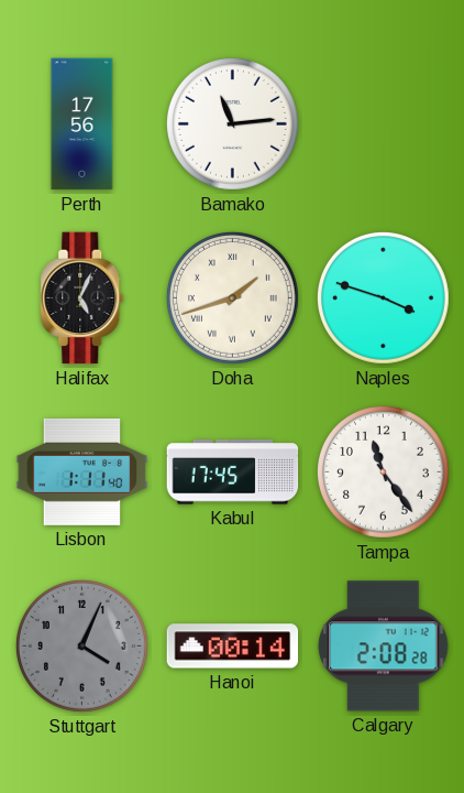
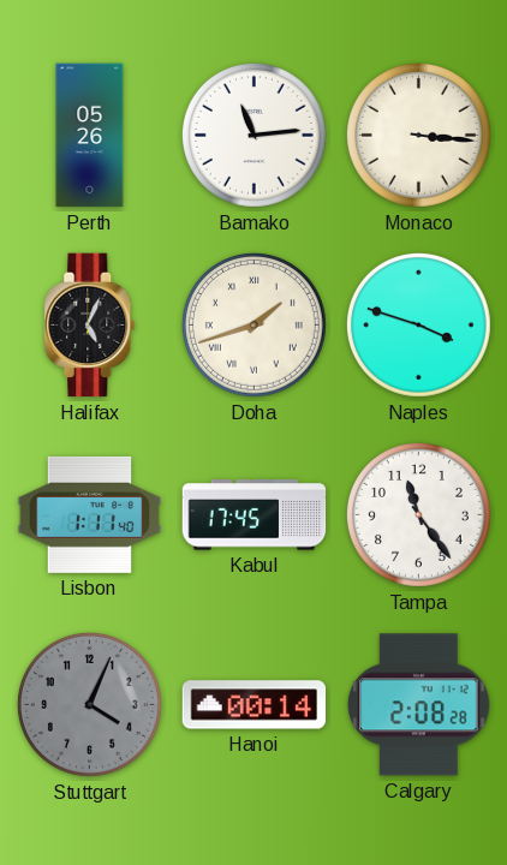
Perth: 17:56 -> 05:26
Monaco: none -> 3:16
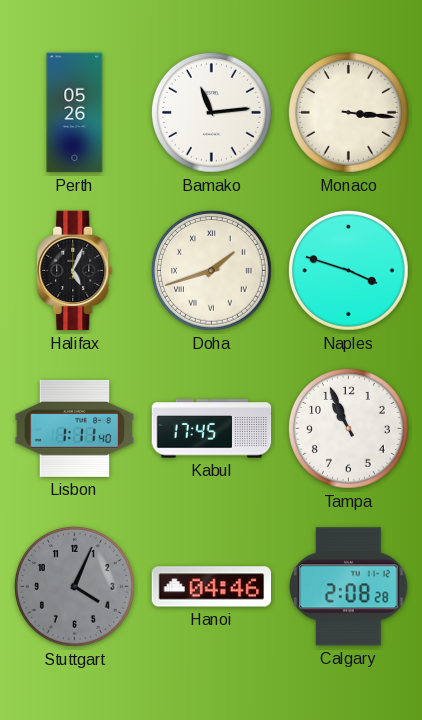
Tampa: 11:24 -> 10:56
Hanoi: 00:14 -> 04:46
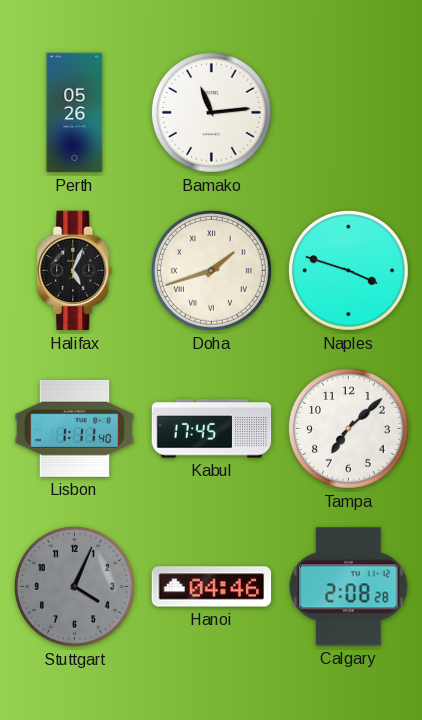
Monaco: 3:16 -> none
Tampa: 10:56 -> 7:08
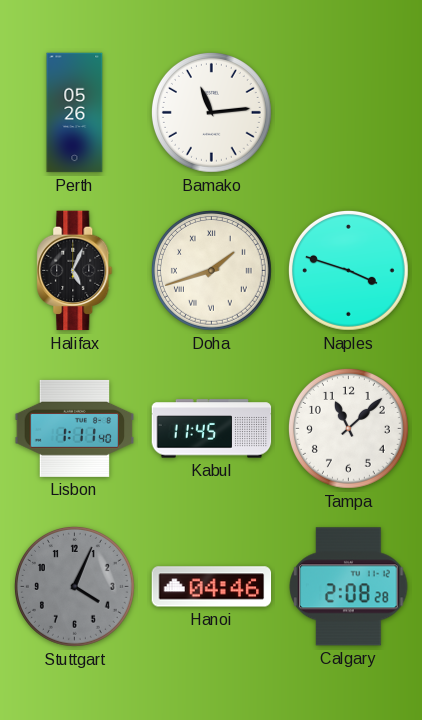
Kabul: 17:45 -> 11:45
Tampa: 7:08 -> 11:08
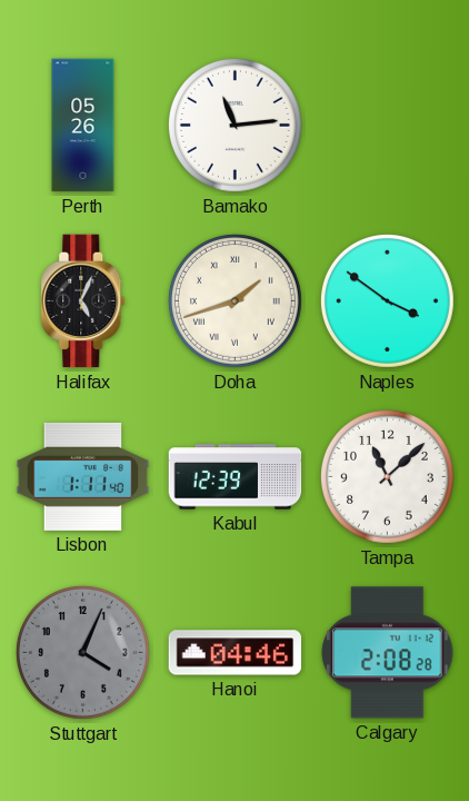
Naples: 3:48 -> 3:51
Kabul: 11:45 -> 12:39
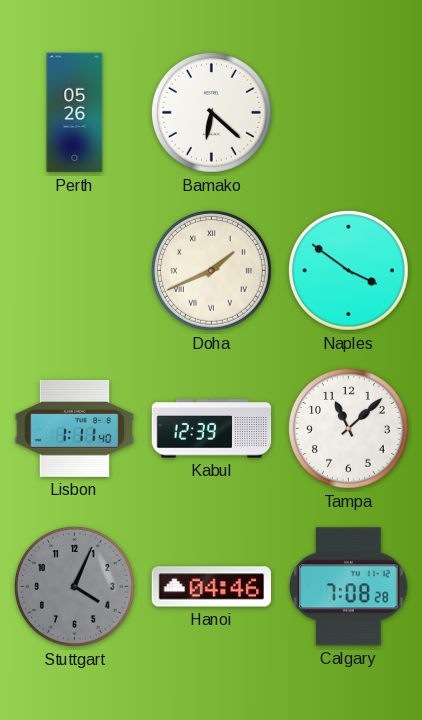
Bamako: 11:14 -> 6:22
Halifax: 5:04 -> none
Doha: 1:42 -> 1:41
Calgary: 2:08 -> 7:08
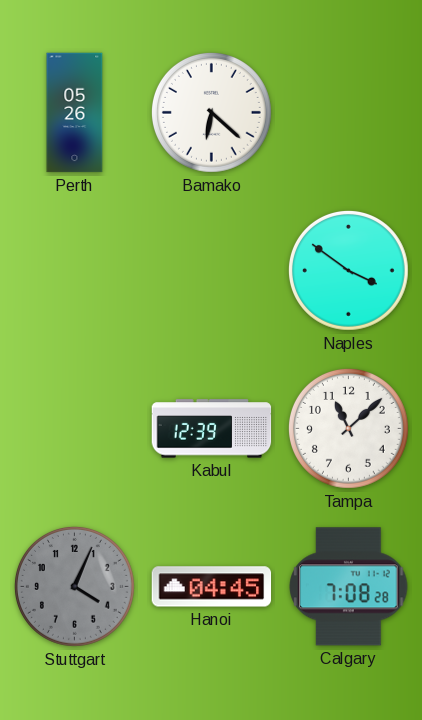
Doha: 1:41 -> none
Lisbon: 1:11 -> none
Hanoi: 04:46 -> 04:45
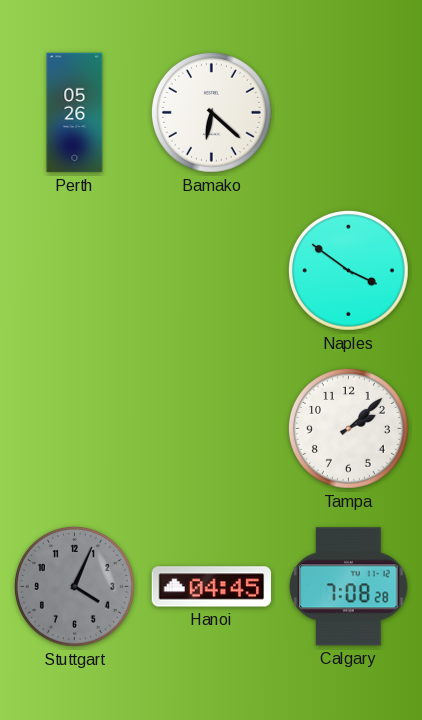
Kabul: 12:39 -> none
Tampa: 11:08 -> 2:08
